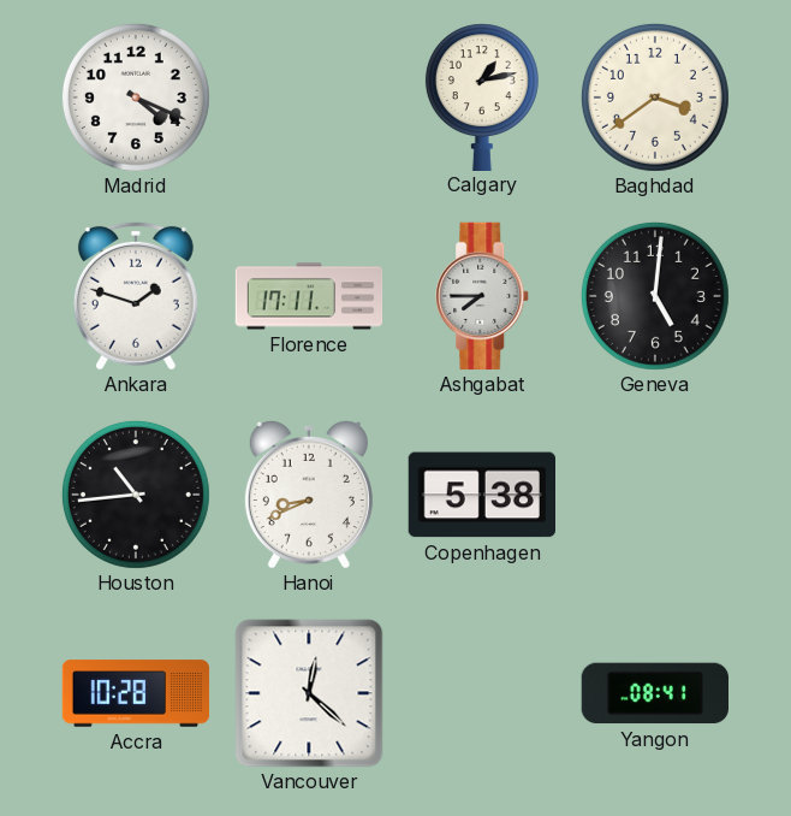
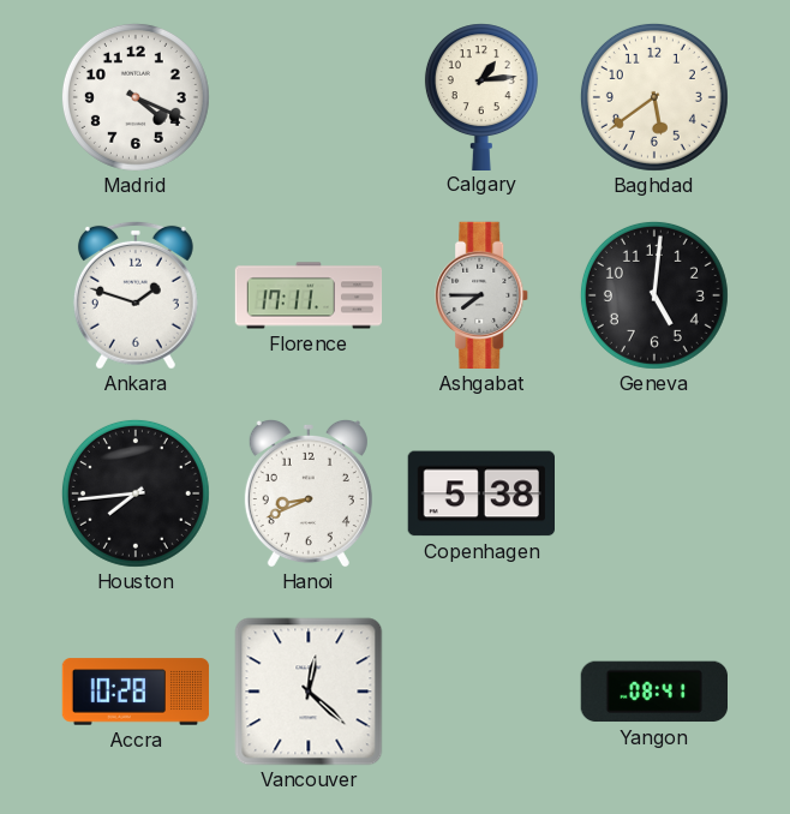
Calgary: 1:13 -> 1:14
Baghdad: 3:39 -> 5:39
Houston: 10:44 -> 7:44
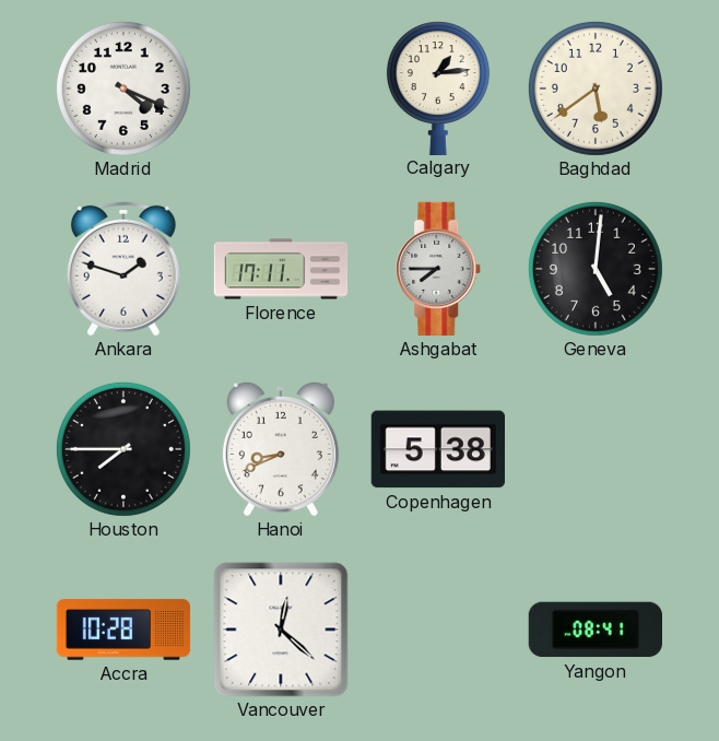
Houston: 7:44 -> 7:45
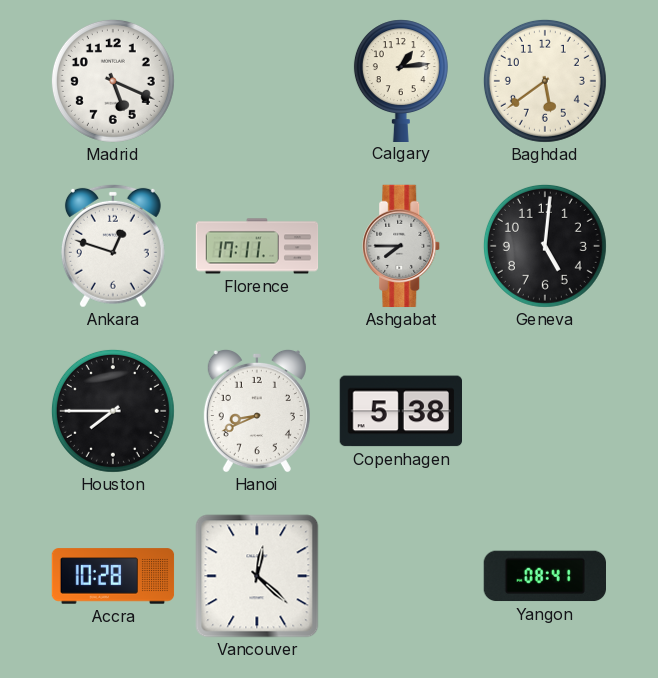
Madrid: 4:19 -> 5:19
Ankara: 1:48 -> 12:48
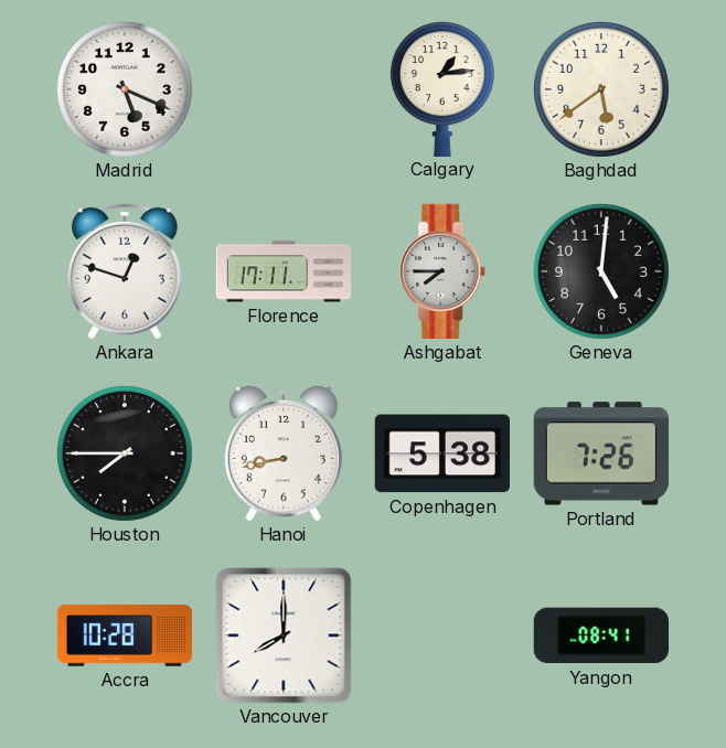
Hanoi: 8:41 -> 8:43
Portland: none -> 7:26
Vancouver: 12:22 -> 8:00
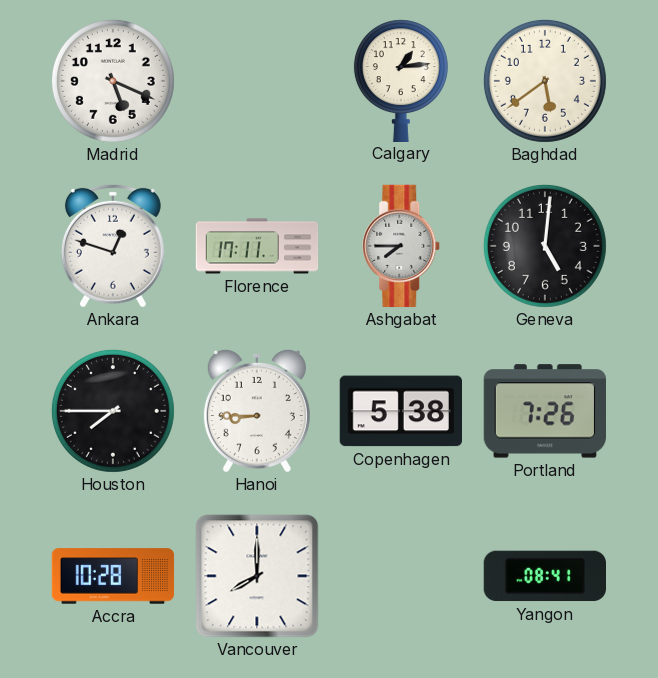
Hanoi: 8:43 -> 8:45
